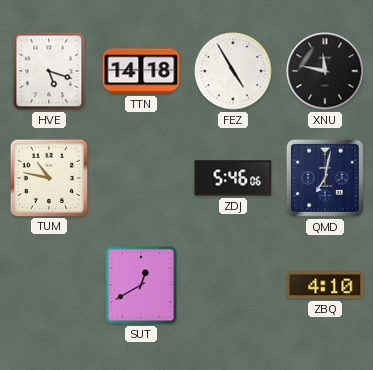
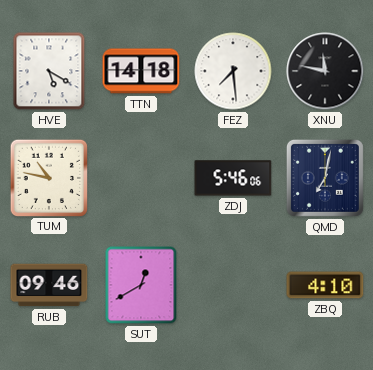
HVE: 5:18 -> 5:20
FEZ: 4:55 -> 7:29
RUB: none -> 09:46
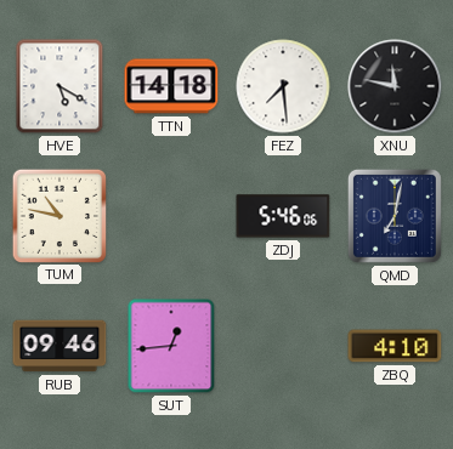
SUT: 12:40 -> 12:44
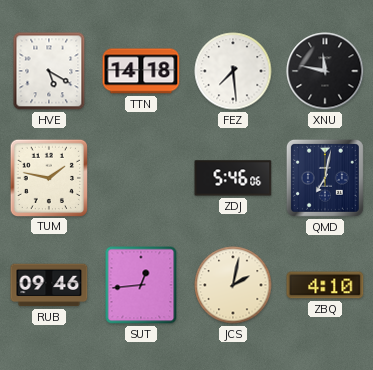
TUM: 10:47 -> 1:47
JCS: none -> 2:02
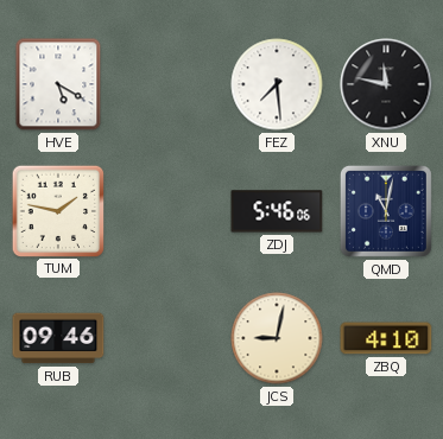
TTN: 14:18 -> none
QMD: 7:02 -> 11:02
SUT: 12:44 -> none
JCS: 2:02 -> 9:02
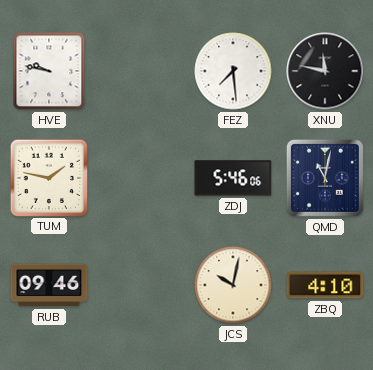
HVE: 5:20 -> 9:47
JCS: 9:02 -> 10:02
